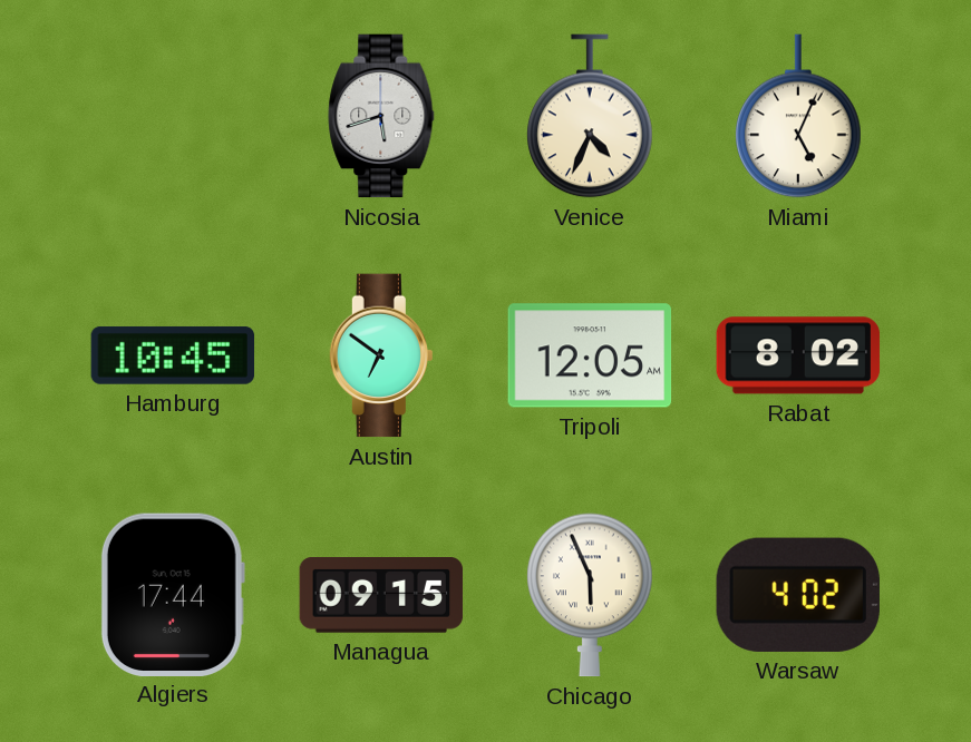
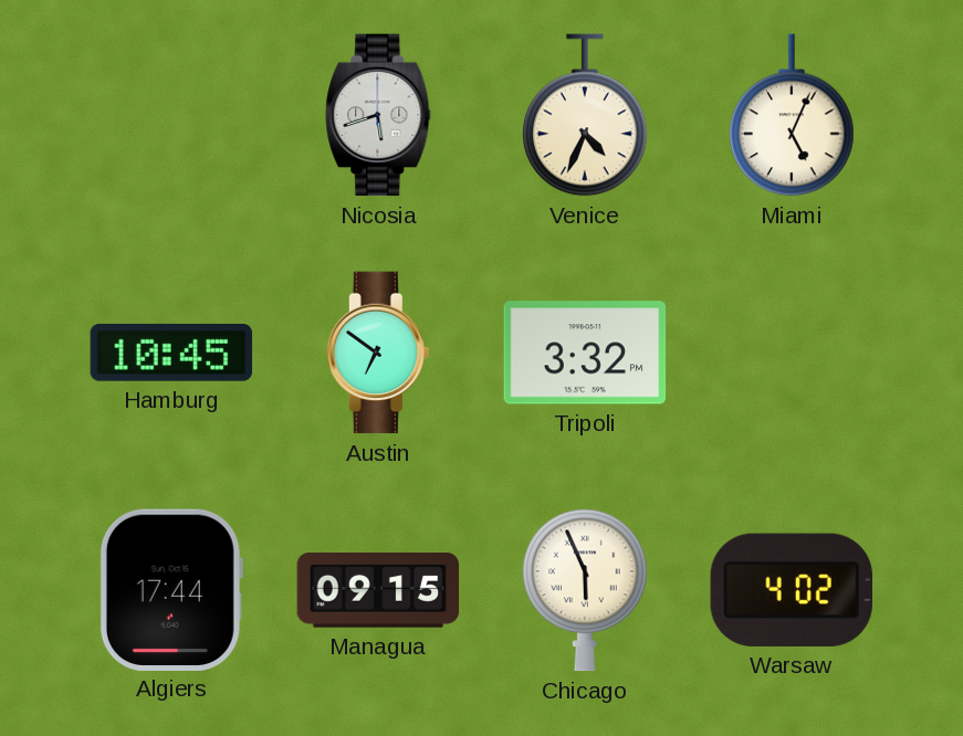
Tripoli: 12:05 -> 3:32
Rabat: 8:02 -> none
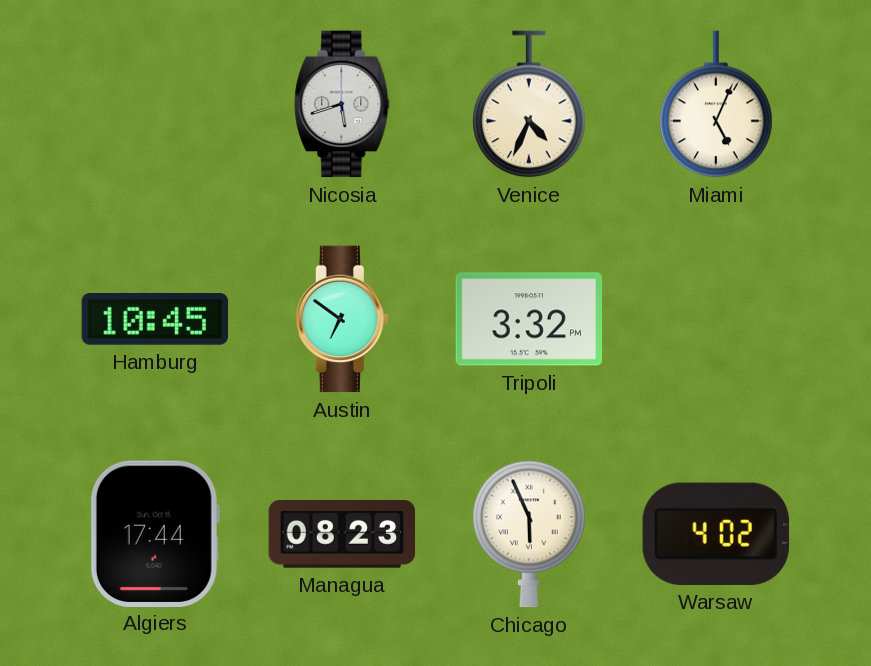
Managua: 09:15 -> 08:23
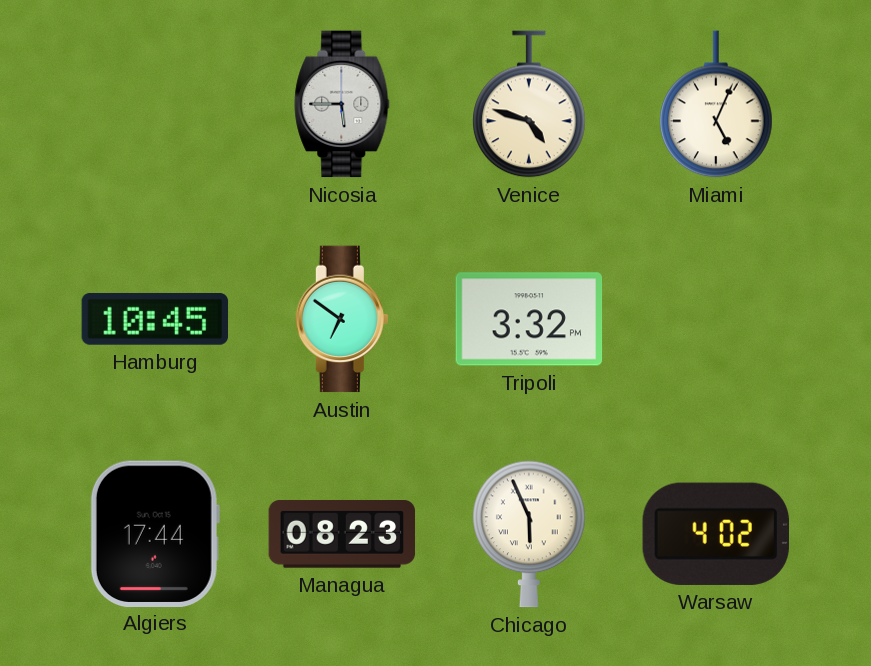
Nicosia: 5:42 -> 5:45
Venice: 4:34 -> 4:48
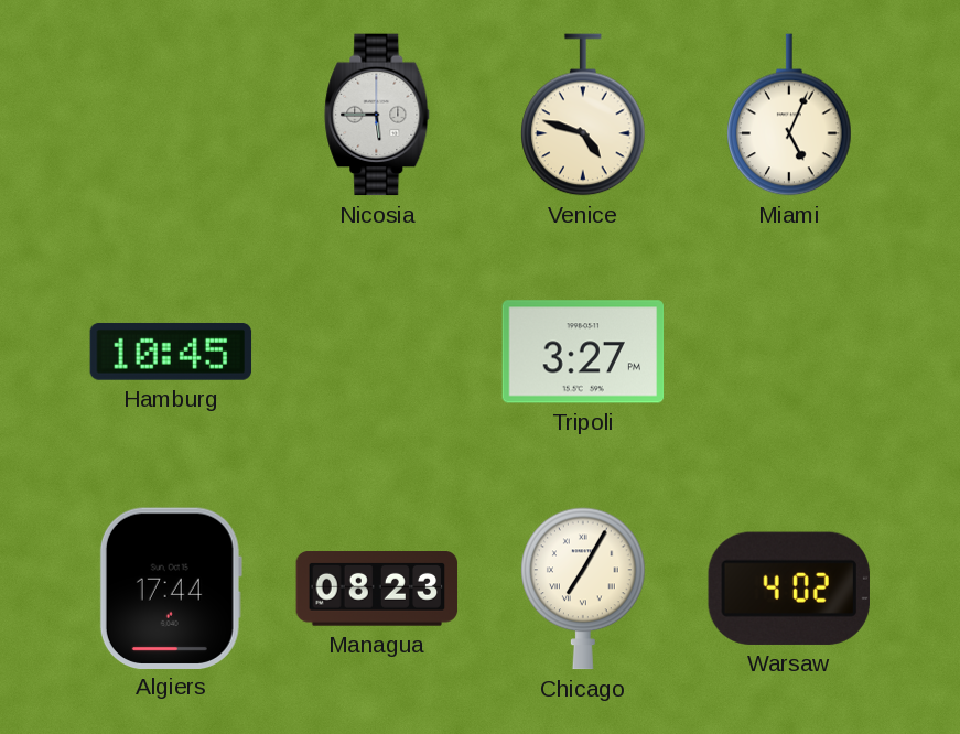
Austin: 6:51 -> none
Tripoli: 3:32 -> 3:27
Chicago: 5:56 -> 7:05
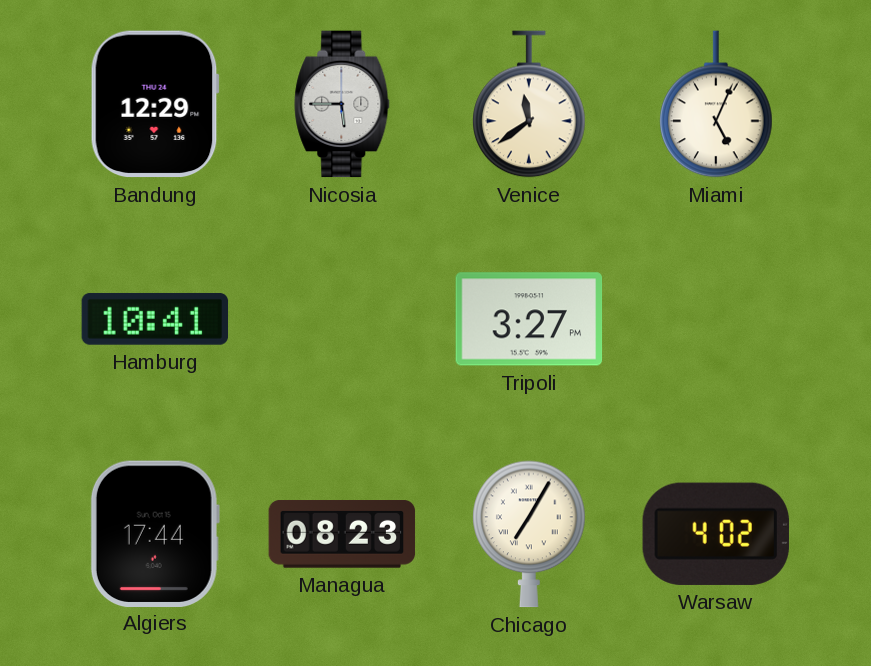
Bandung: none -> 12:29
Venice: 4:48 -> 11:39
Hamburg: 10:45 -> 10:41
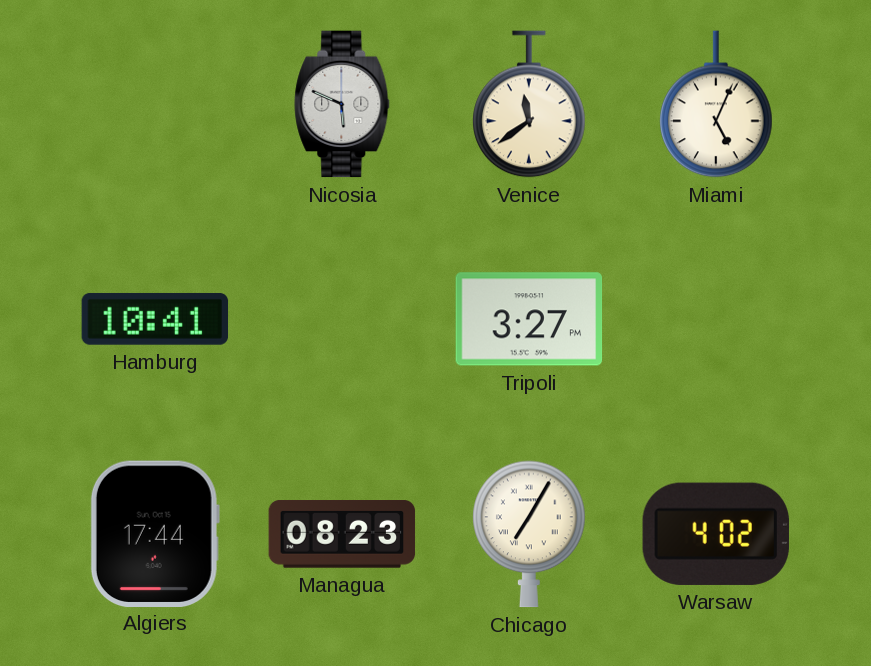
Bandung: 12:29 -> none
Nicosia: 5:45 -> 5:49
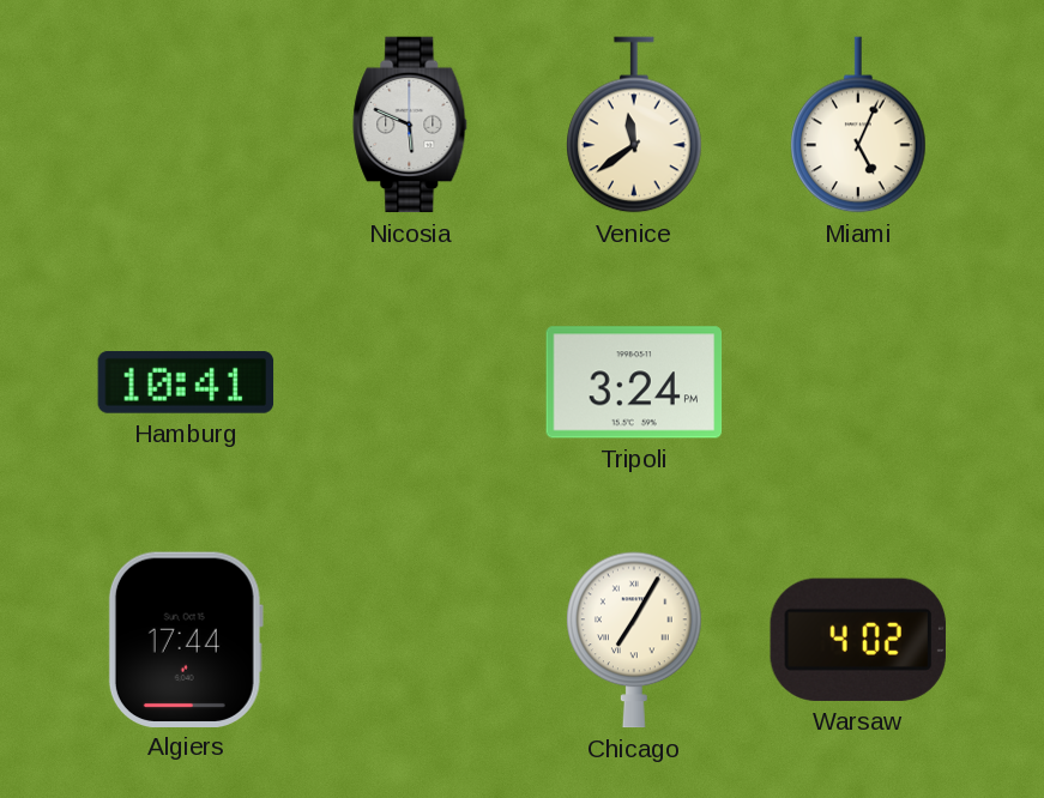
Tripoli: 3:27 -> 3:24
Managua: 08:23 -> none
